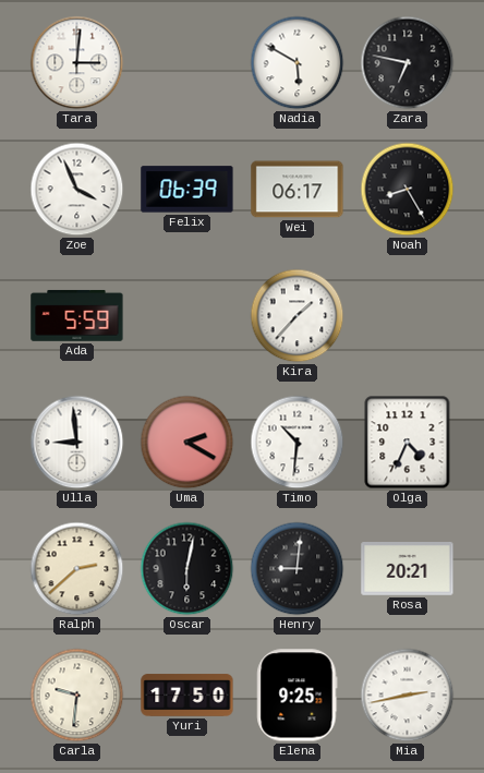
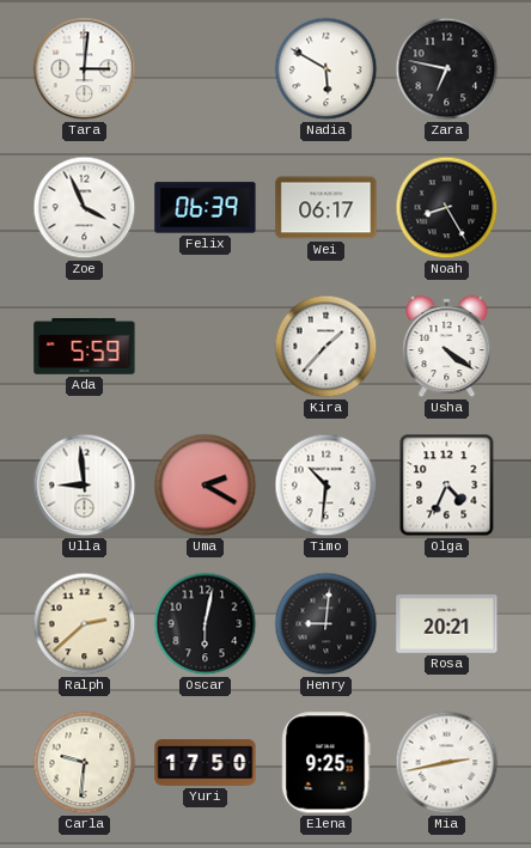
Usha: none -> 4:21
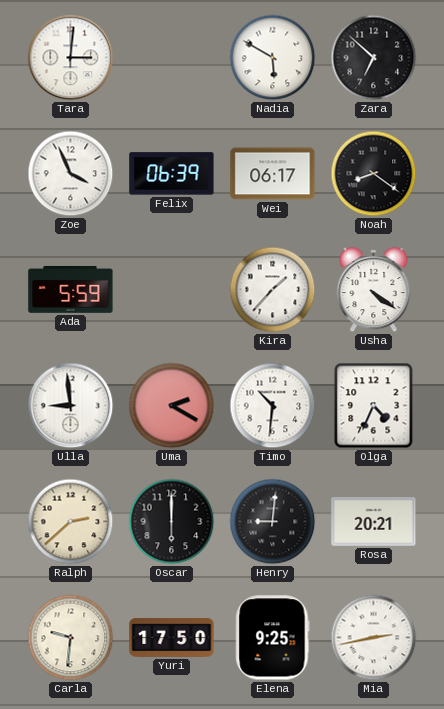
Zara: 6:47 -> 6:52
Noah: 8:25 -> 8:21
Oscar: 6:02 -> 6:00
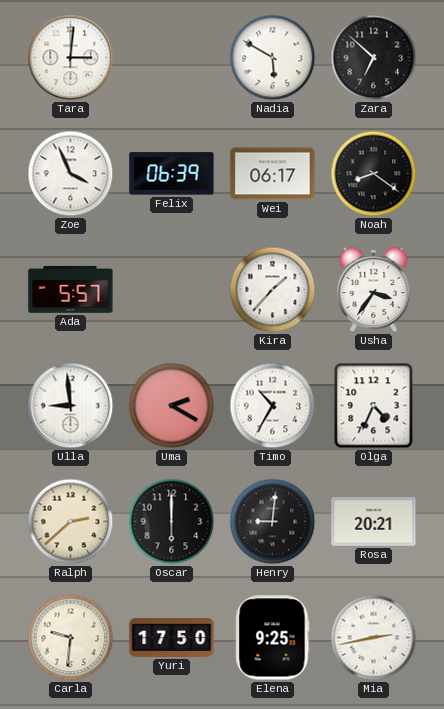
Ada: 5:59 -> 5:57
Usha: 4:21 -> 3:36
Timo: 10:31 -> 10:35
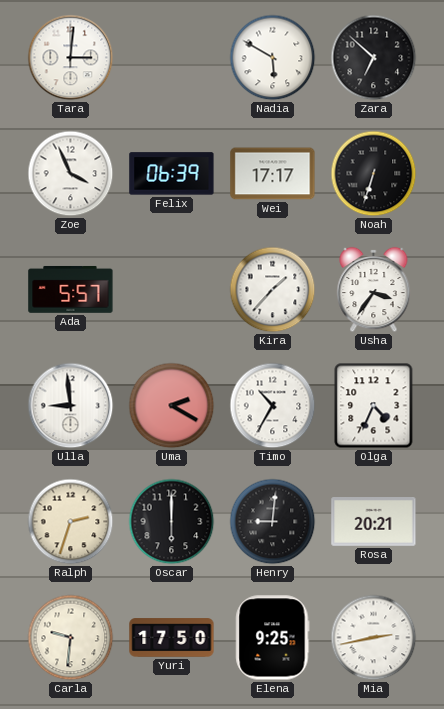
Wei: 06:17 -> 17:17
Noah: 8:21 -> 6:33
Ralph: 2:38 -> 2:33
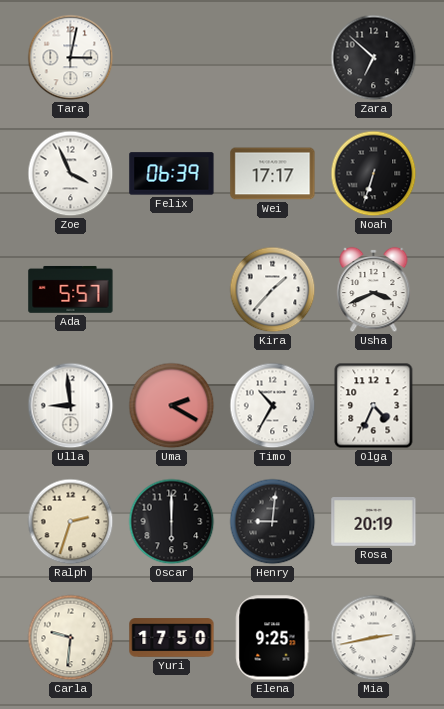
Tara: 3:01 -> 3:02
Nadia: 5:50 -> none
Usha: 3:36 -> 3:41
Rosa: 20:21 -> 20:19
